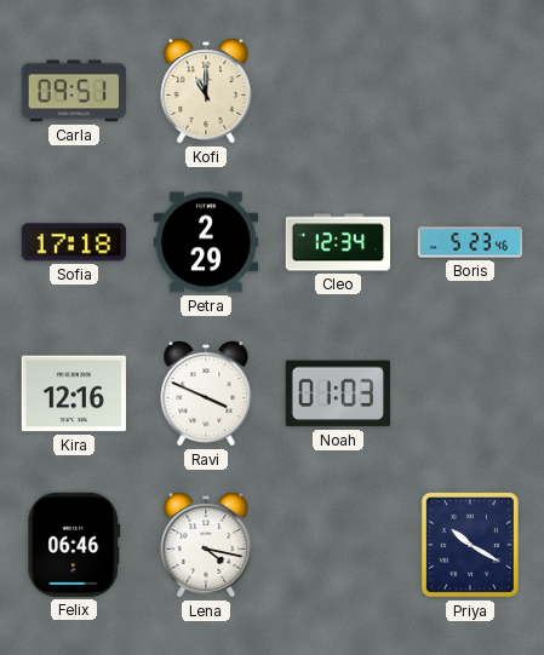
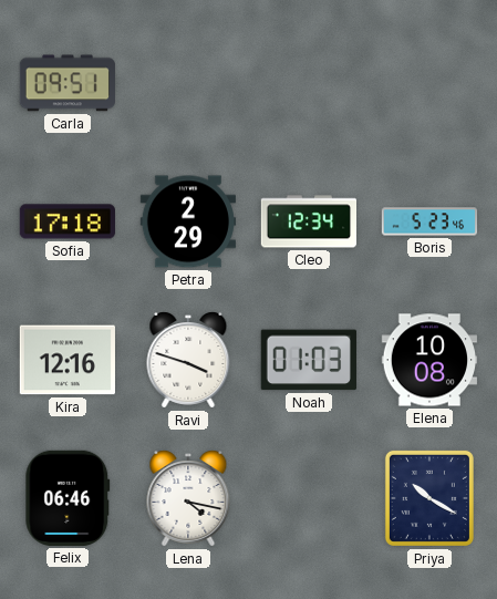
Kofi: 11:00 -> none
Ravi: 3:49 -> 3:48
Elena: none -> 10:08
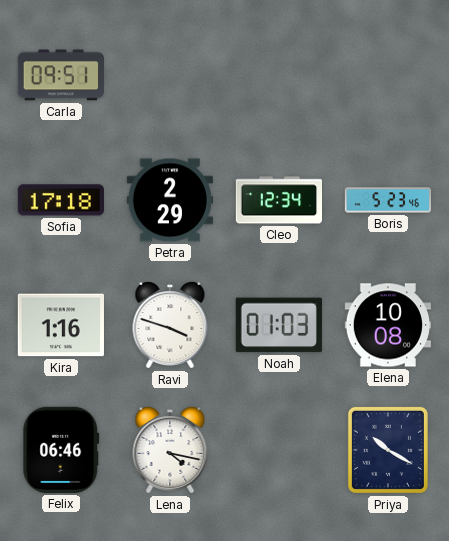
Kira: 12:16 -> 1:16
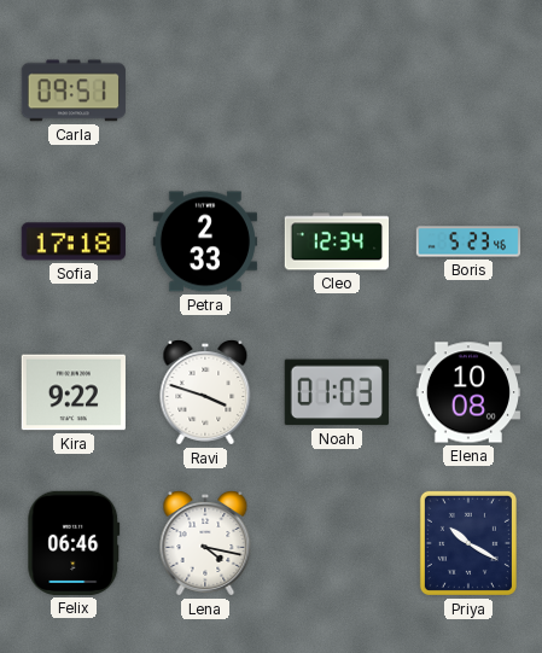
Petra: 2:29 -> 2:33
Kira: 1:16 -> 9:22
